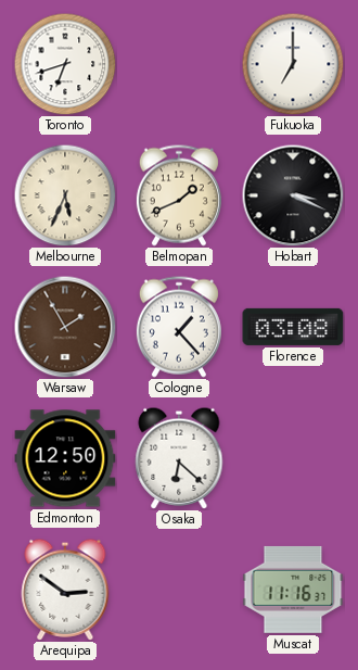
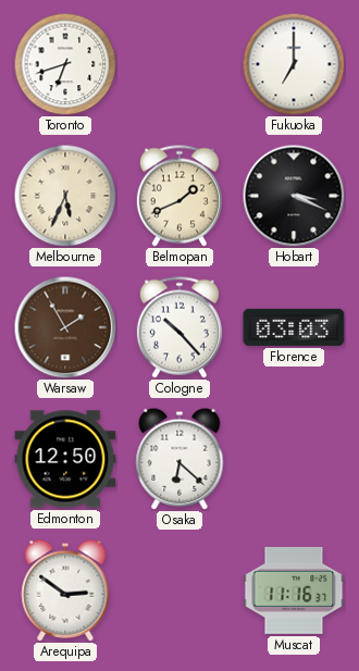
Cologne: 1:23 -> 10:23
Florence: 03:08 -> 03:03
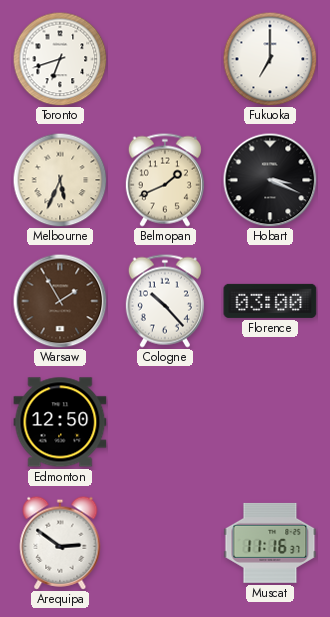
Florence: 03:03 -> 03:00
Osaka: 6:22 -> none
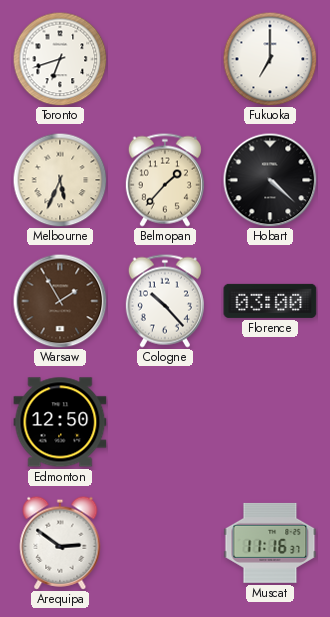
Belmopan: 1:41 -> 1:37
Hobart: 3:19 -> 4:22
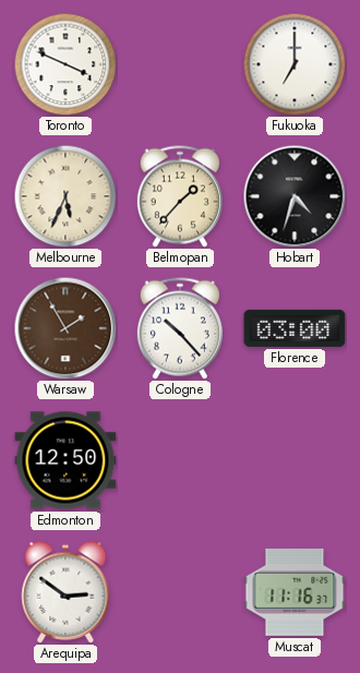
Toronto: 6:42 -> 3:49
Hobart: 4:22 -> 4:33
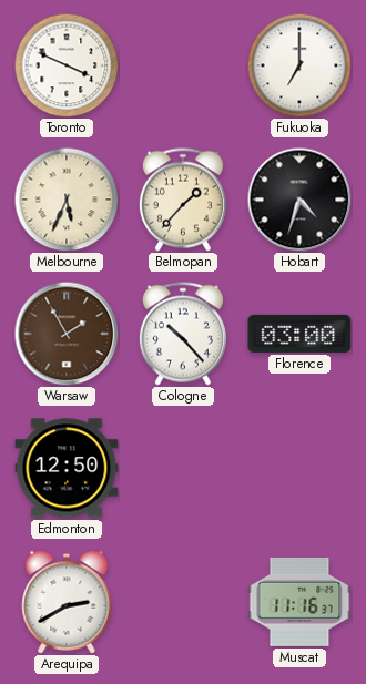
Arequipa: 2:51 -> 2:40
